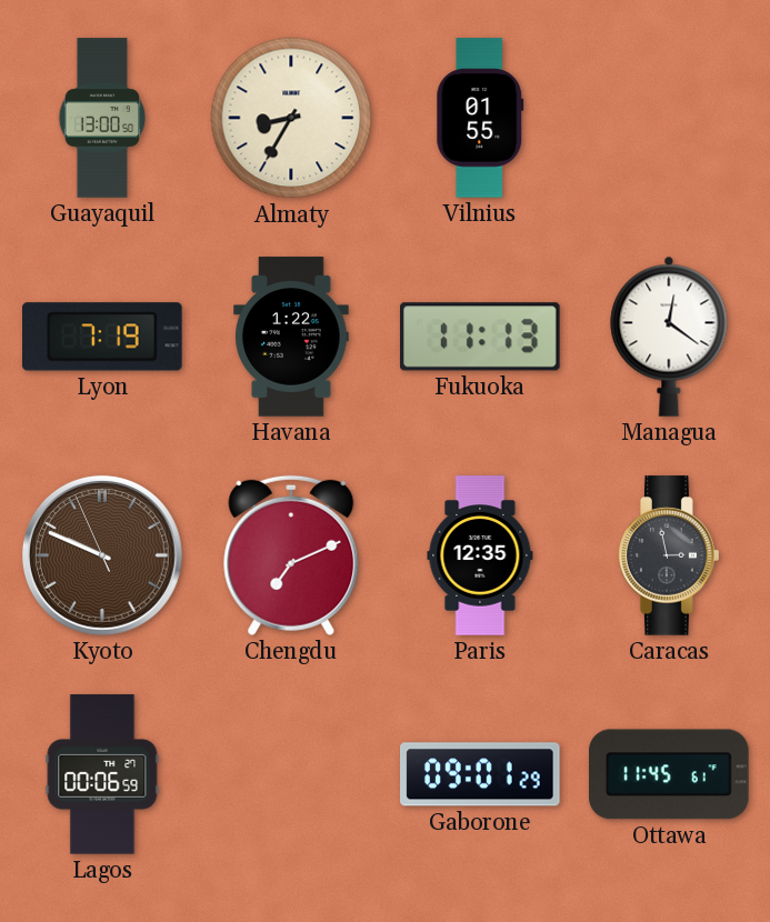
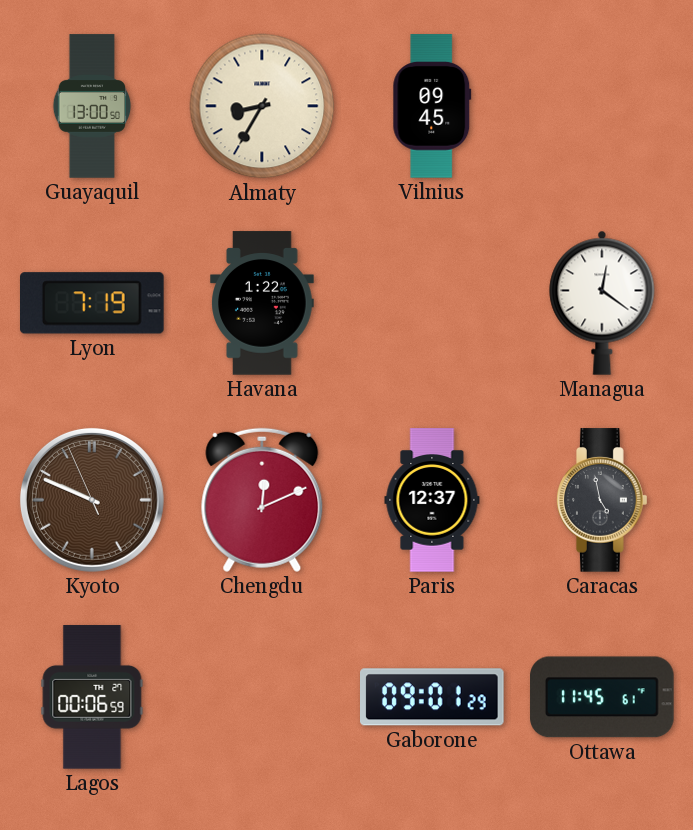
Vilnius: 01:55 -> 09:45
Fukuoka: 11:13 -> none
Chengdu: 7:11 -> 12:11
Paris: 12:35 -> 12:37
Caracas: 2:58 -> 4:58
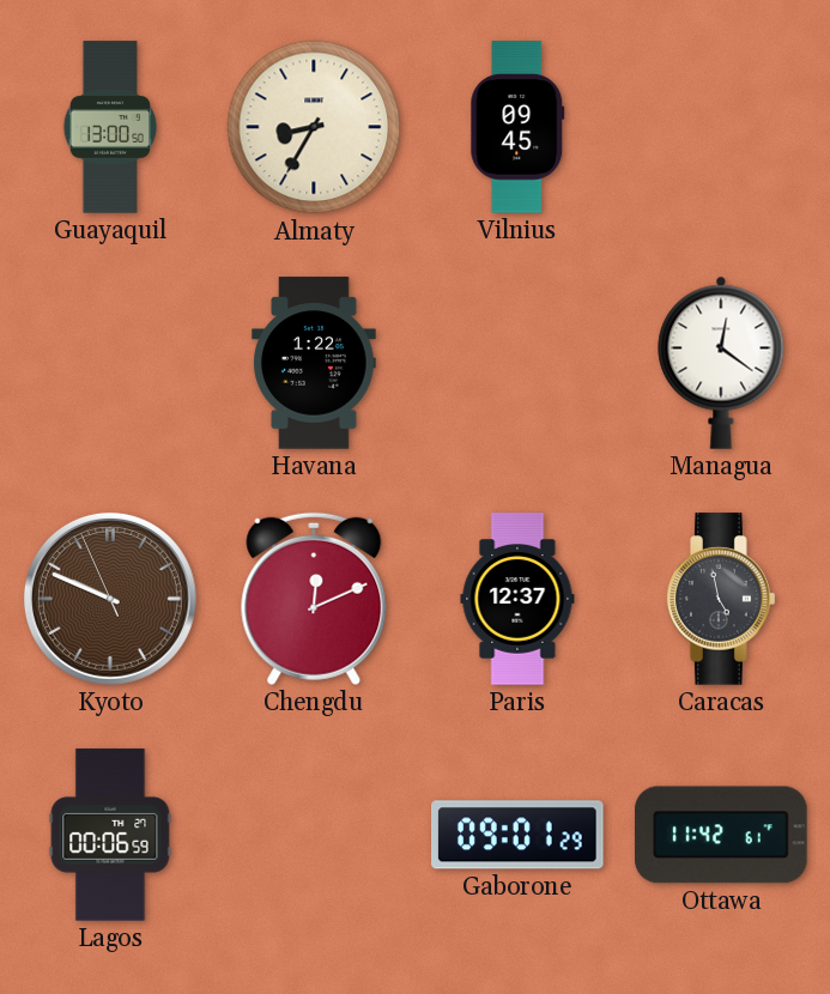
Lyon: 7:19 -> none
Ottawa: 11:45 -> 11:42
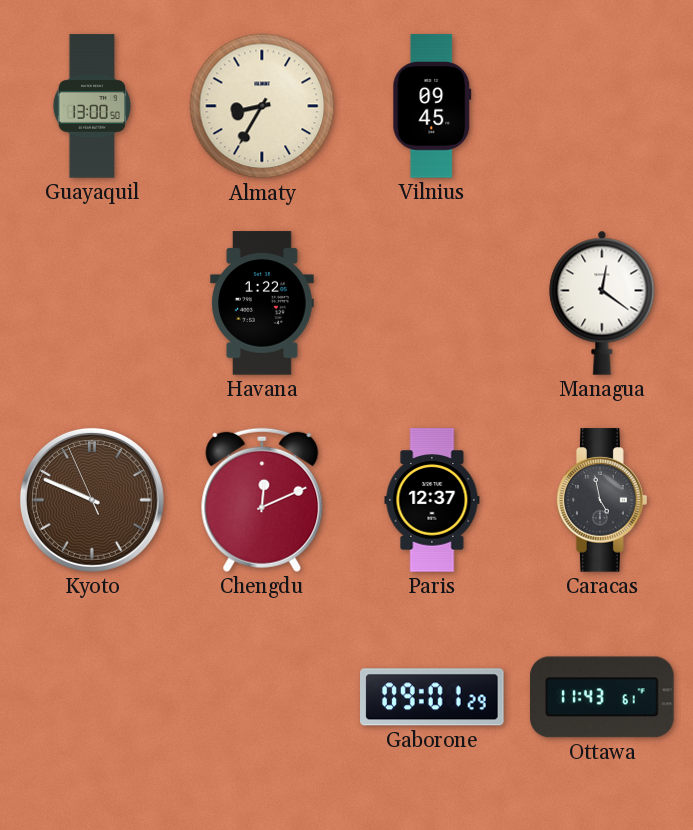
Lagos: 00:06 -> none
Ottawa: 11:42 -> 11:43
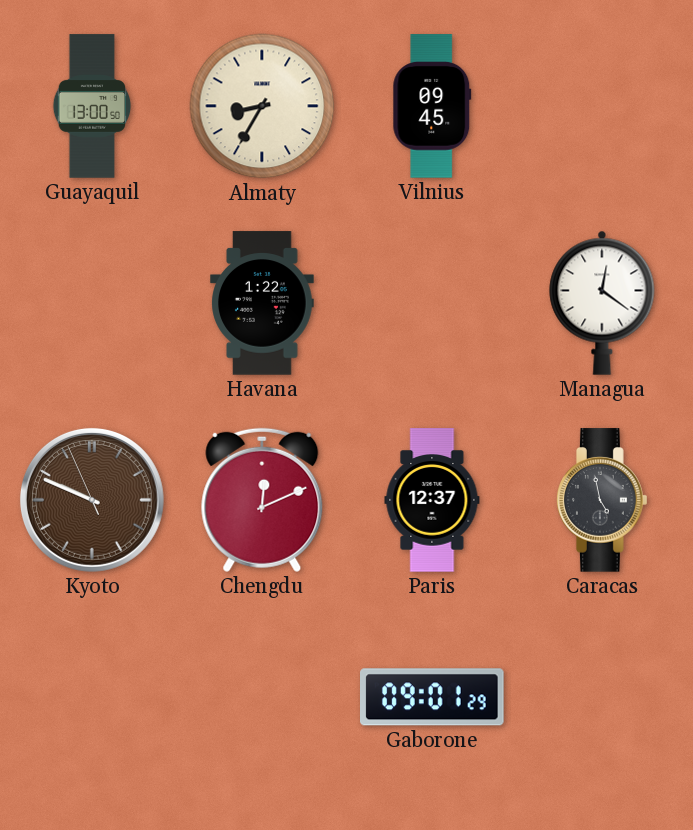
Ottawa: 11:43 -> none
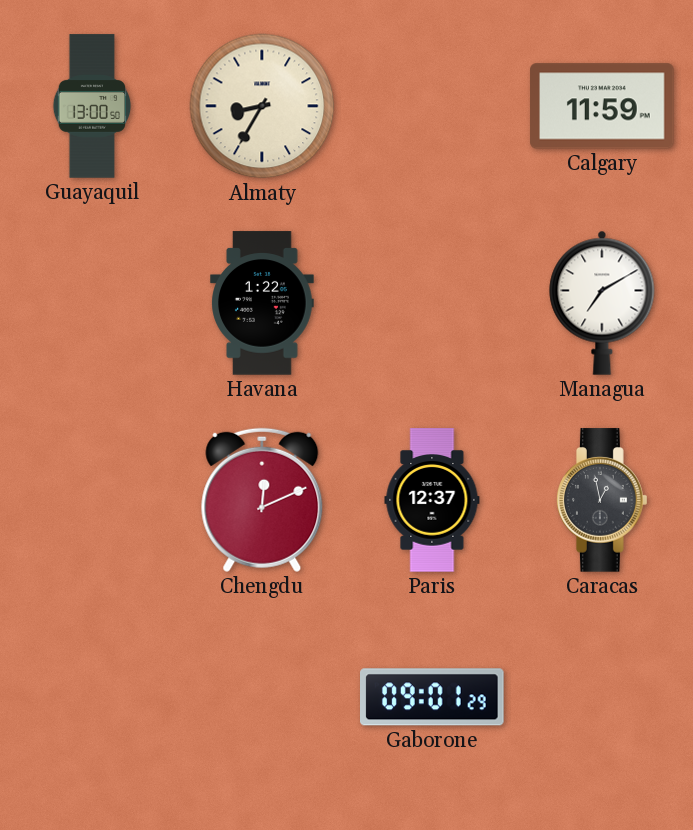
Vilnius: 09:45 -> none
Calgary: none -> 11:59
Managua: 12:21 -> 7:10
Kyoto: 9:48 -> none
Caracas: 4:58 -> 12:58
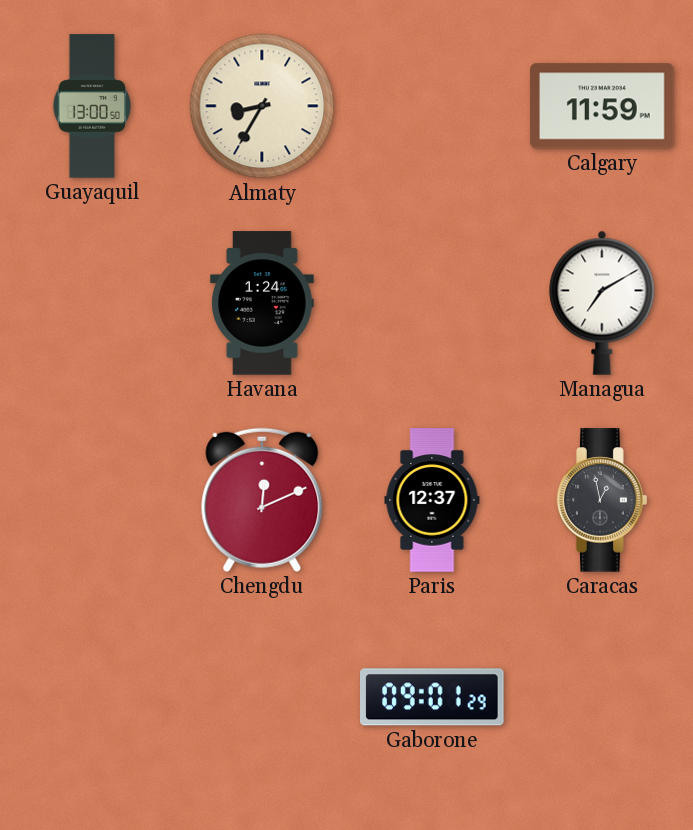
Havana: 1:22 -> 1:24
